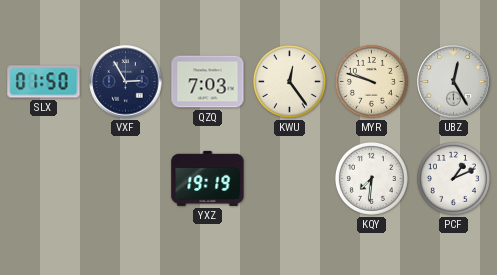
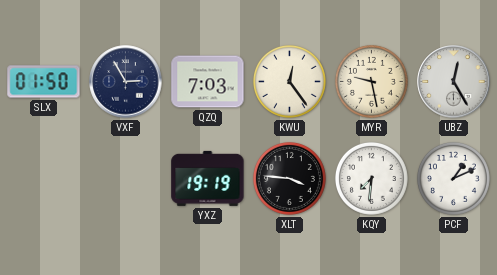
MYR: 9:48 -> 9:28
XLT: none -> 3:46
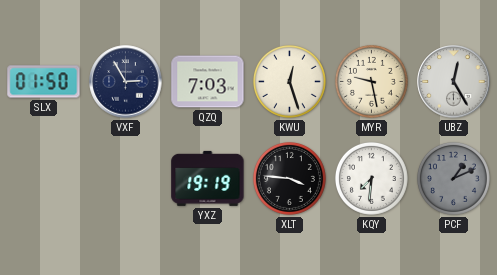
KWU: 12:24 -> 12:27
PCF dial: white -> grey
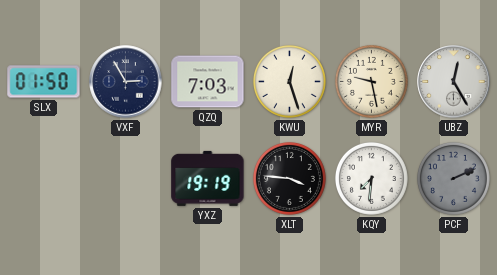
PCF: 1:11 -> 2:11
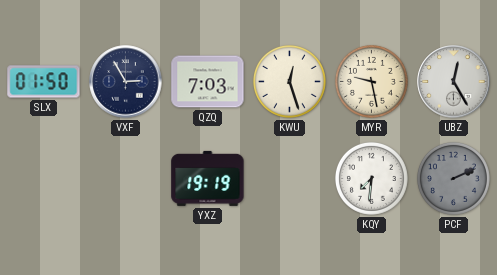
XLT: 3:46 -> none
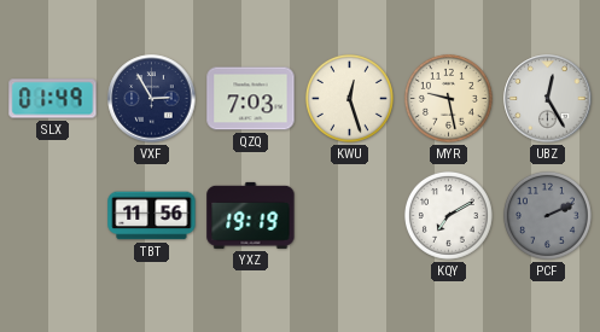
SLX: 01:50 -> 01:49
TBT: none -> 11:56
KQY: 7:31 -> 7:10
